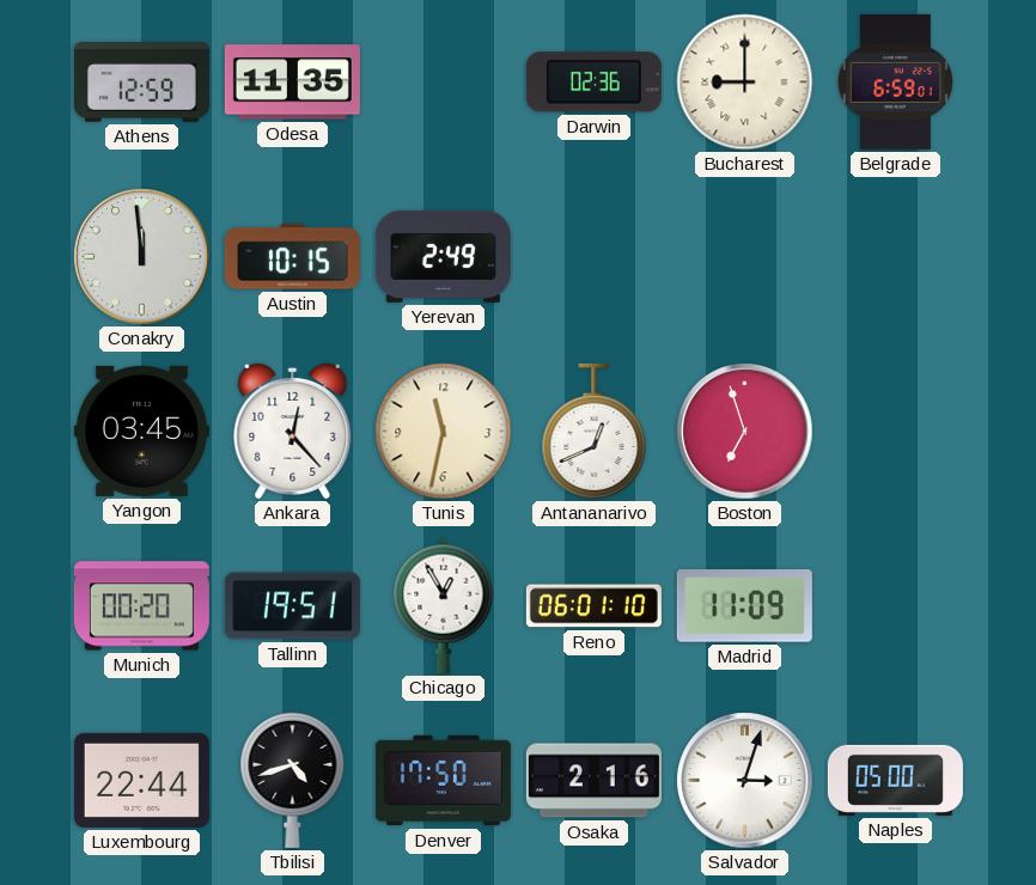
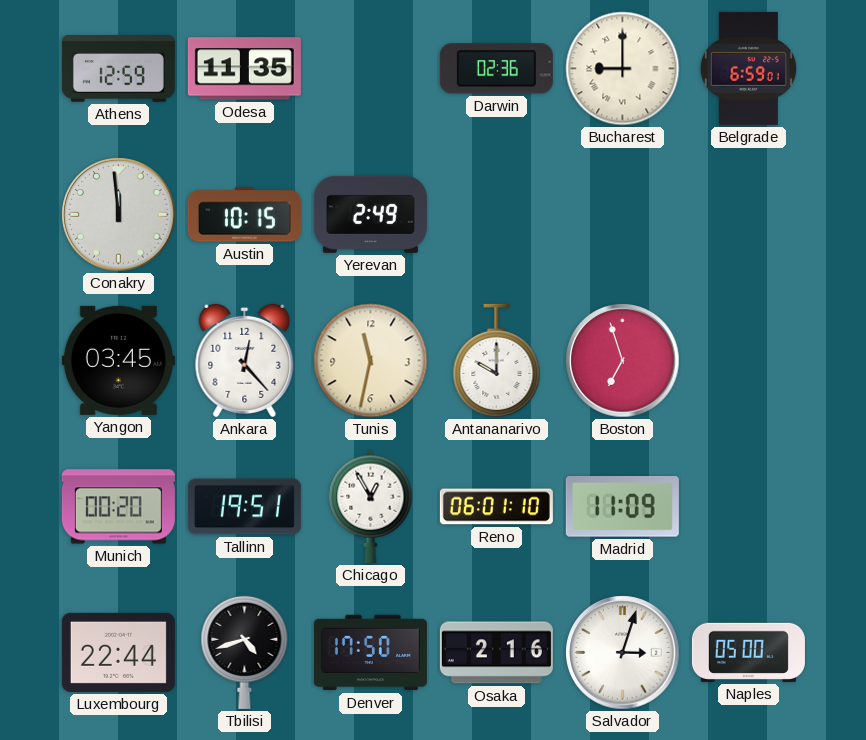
Antananarivo: 12:41 -> 10:00
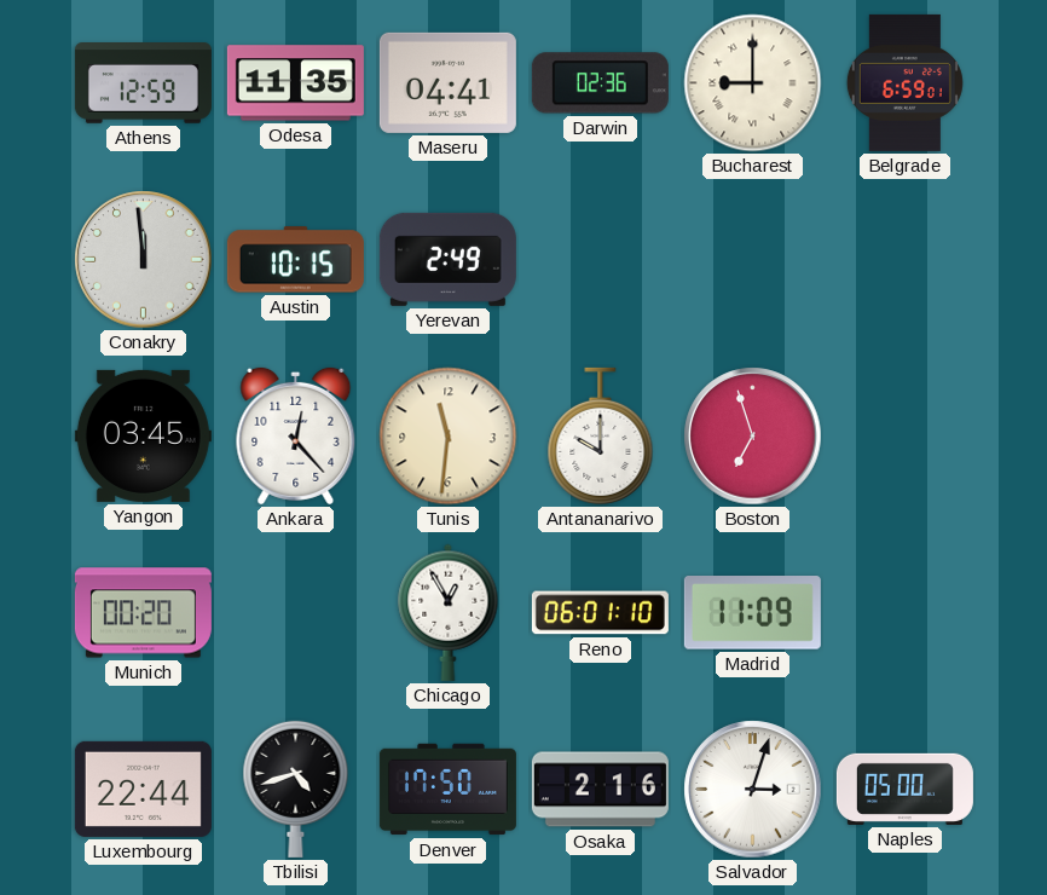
Maseru: none -> 04:41
Tunis: 11:32 -> 11:31
Tallinn: 19:51 -> none
